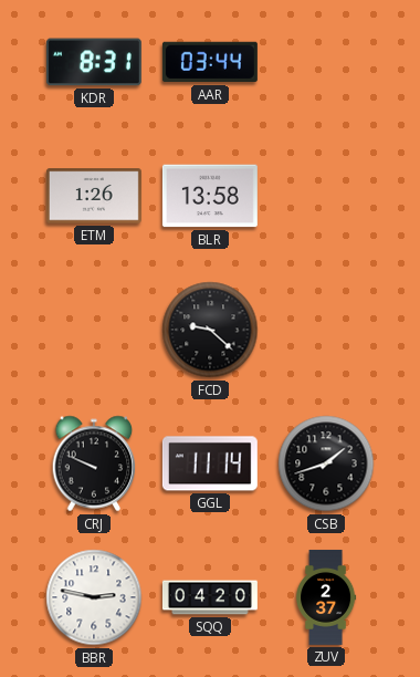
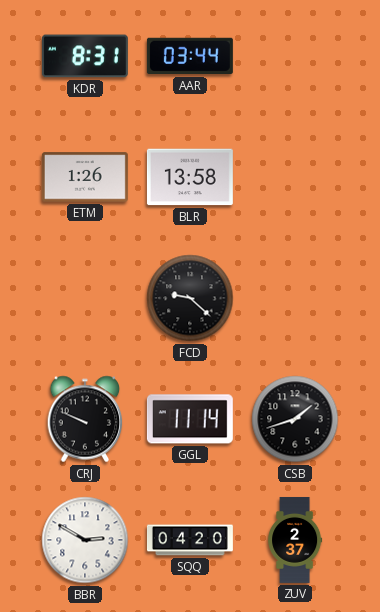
BBR: 2:47 -> 2:50
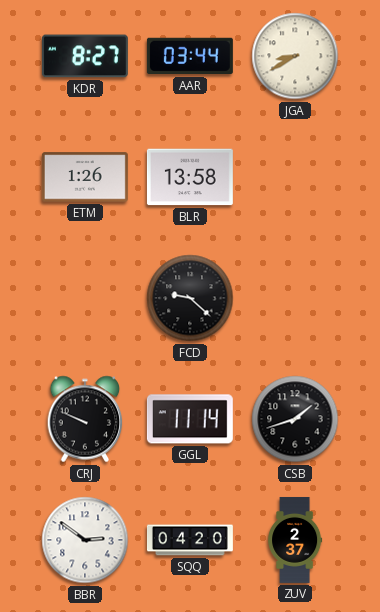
KDR: 8:31 -> 8:27
JGA: none -> 8:40
BBR: 2:50 -> 2:51
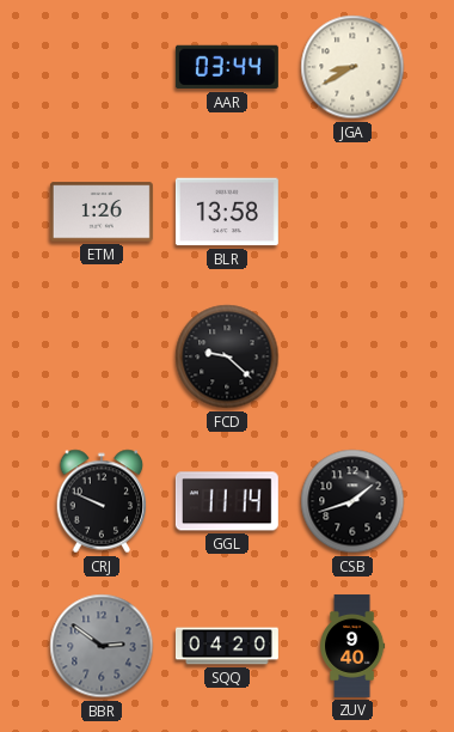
KDR: 8:27 -> none
BBR dial: white -> grey
ZUV: 2:37 -> 9:40
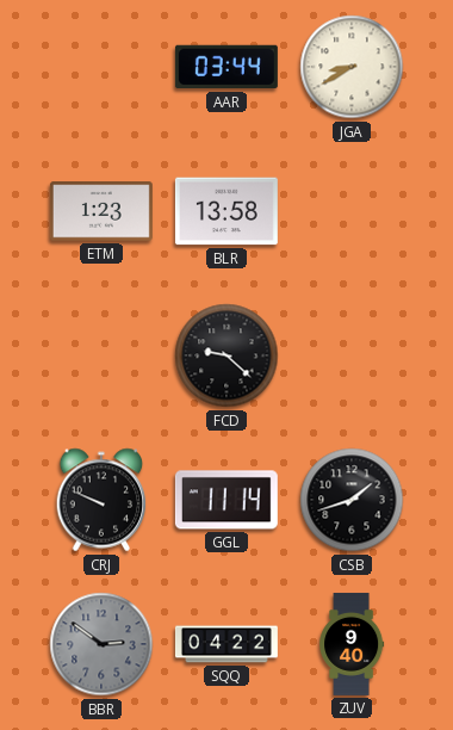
ETM: 1:26 -> 1:23
SQQ: 04:20 -> 04:22
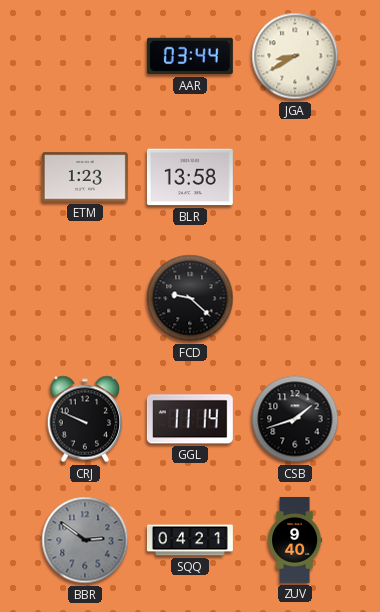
SQQ: 04:22 -> 04:21
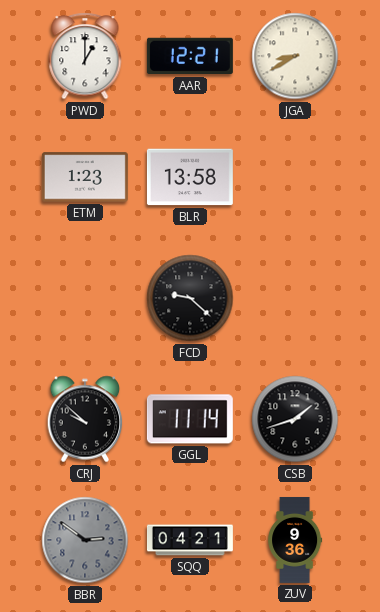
PWD: none -> 1:00
AAR: 03:44 -> 12:21
CRJ: 9:49 -> 9:52
ZUV: 9:40 -> 9:36
